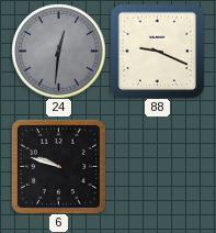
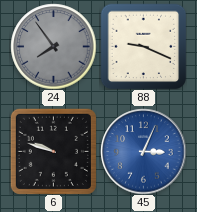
24: 12:31 -> 7:54
45: none -> 3:04
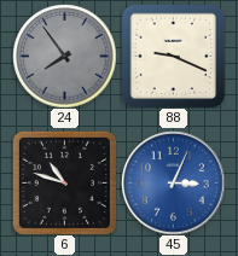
6: 9:48 -> 10:48
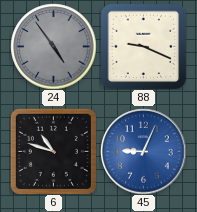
24: 7:54 -> 4:54
45: 3:04 -> 9:04
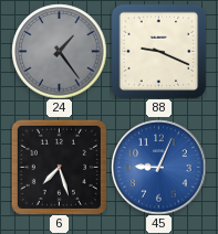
24: 4:54 -> 1:24
6: 10:48 -> 7:27
